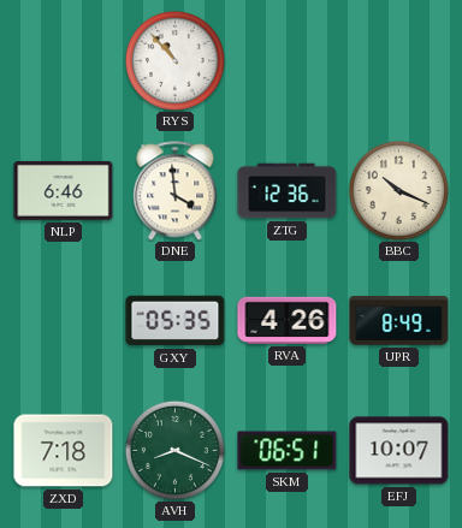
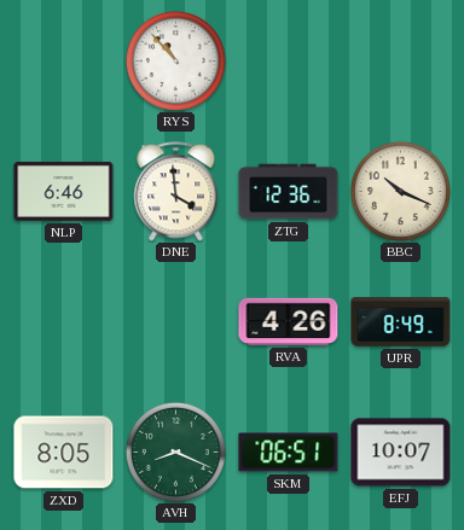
GXY: 05:35 -> none
ZXD: 7:18 -> 8:05
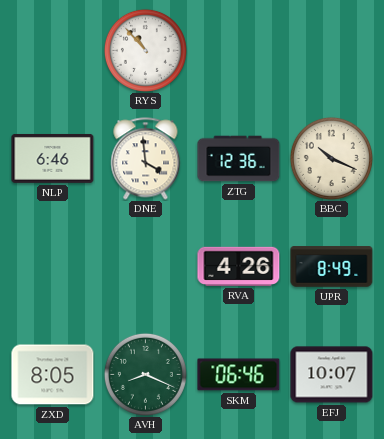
SKM: 06:51 -> 06:46
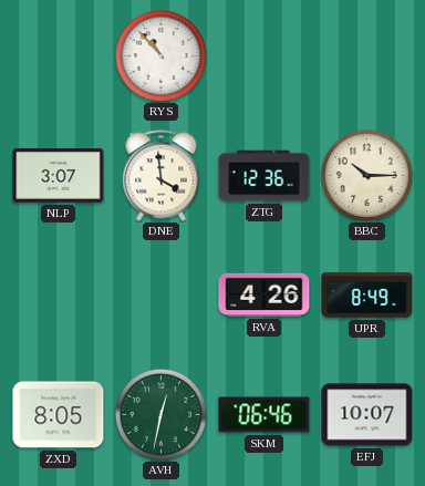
NLP: 6:46 -> 3:07
BBC: 10:19 -> 10:15
AVH: 8:19 -> 12:32
